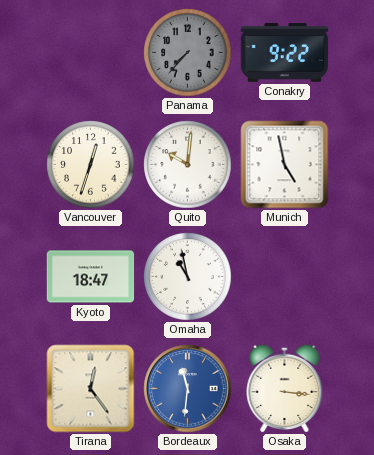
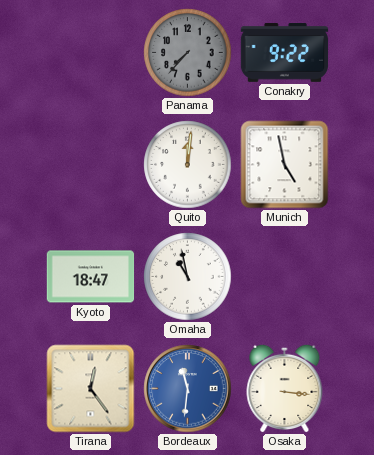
Vancouver: 12:33 -> none
Quito: 10:01 -> 12:01
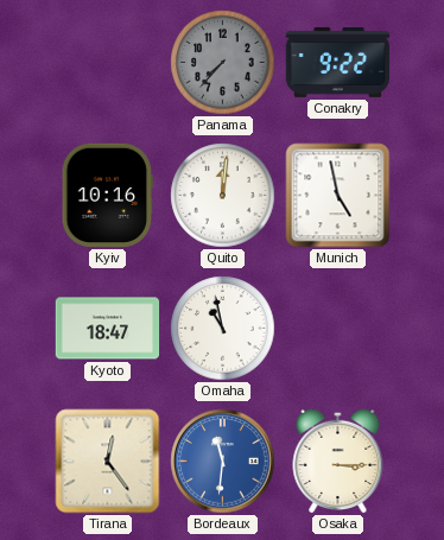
Kyiv: none -> 10:16
Osaka: 3:16 -> 3:15
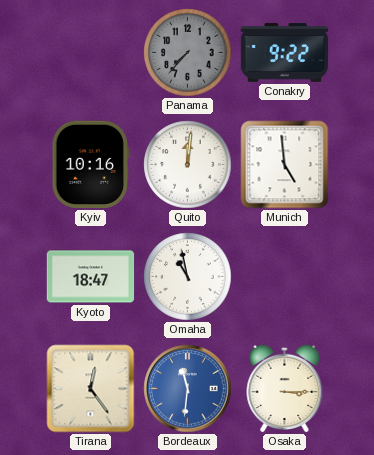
Munich: 4:58 -> 4:59
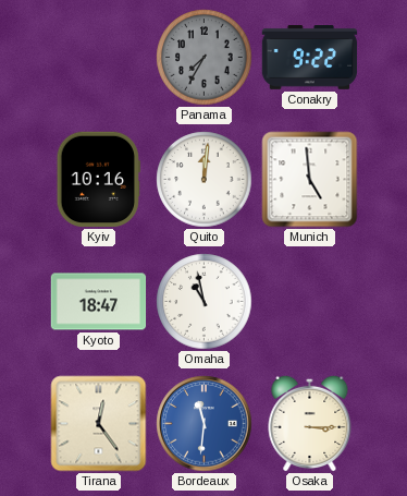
Panama: 7:37 -> 7:35
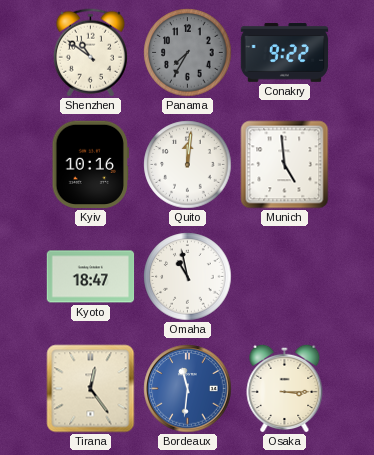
Shenzhen: none -> 10:51
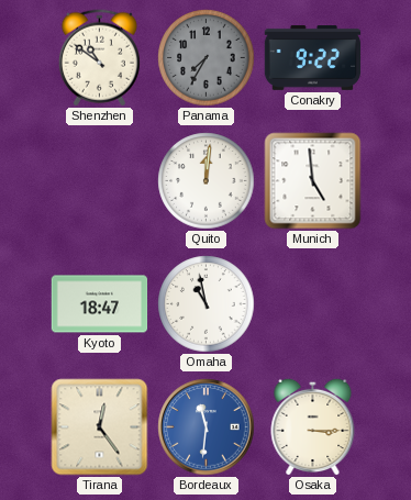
Kyiv: 10:16 -> none
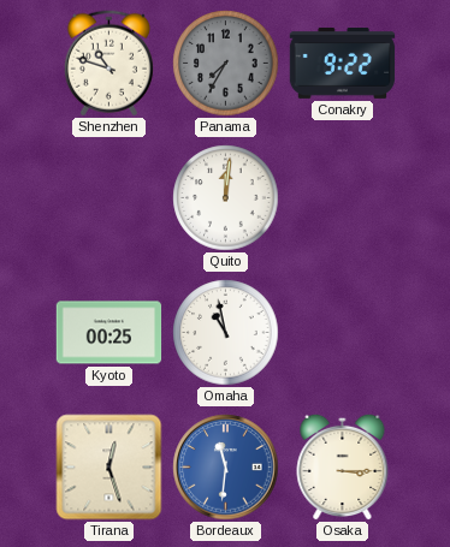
Shenzhen: 10:51 -> 10:48
Munich: 4:59 -> none
Kyoto: 18:47 -> 00:25
Tirana: 12:24 -> 12:27
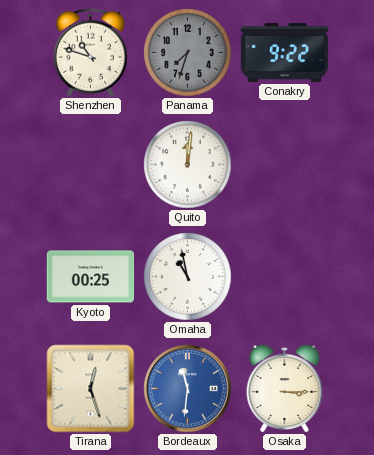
Panama: 7:35 -> 7:33
